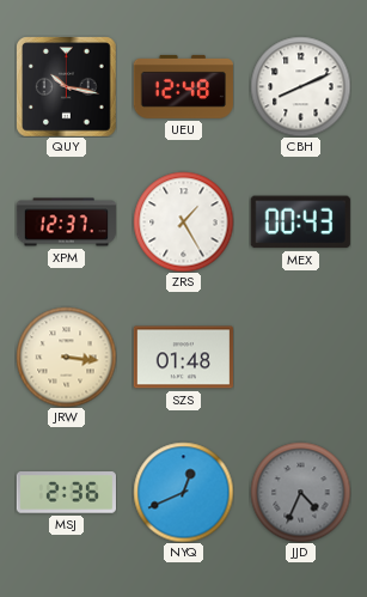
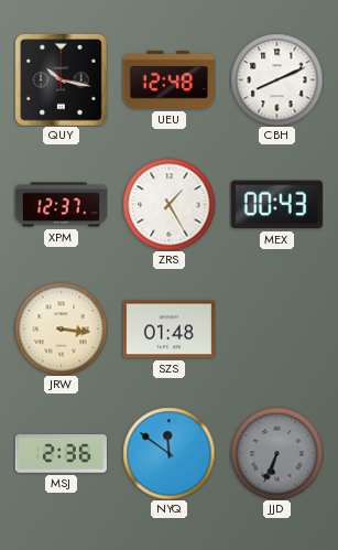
NYQ: 12:41 -> 11:51
JJD: 4:34 -> 6:34
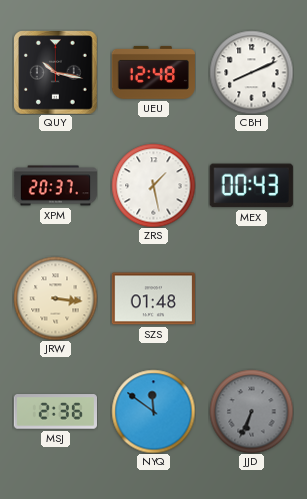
XPM: 12:37 -> 20:37
ZRS: 1:25 -> 1:28
